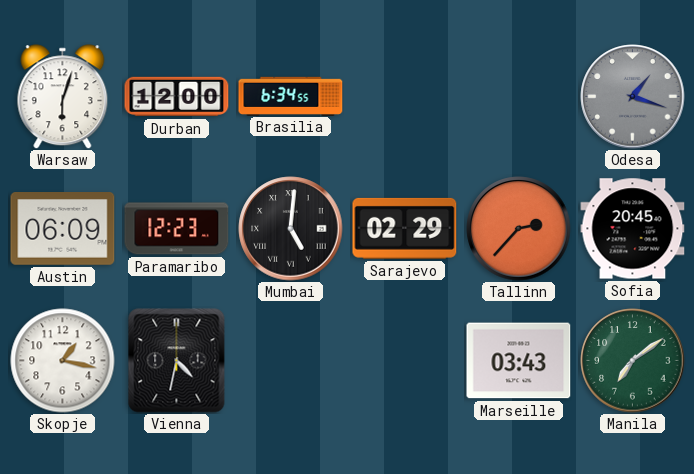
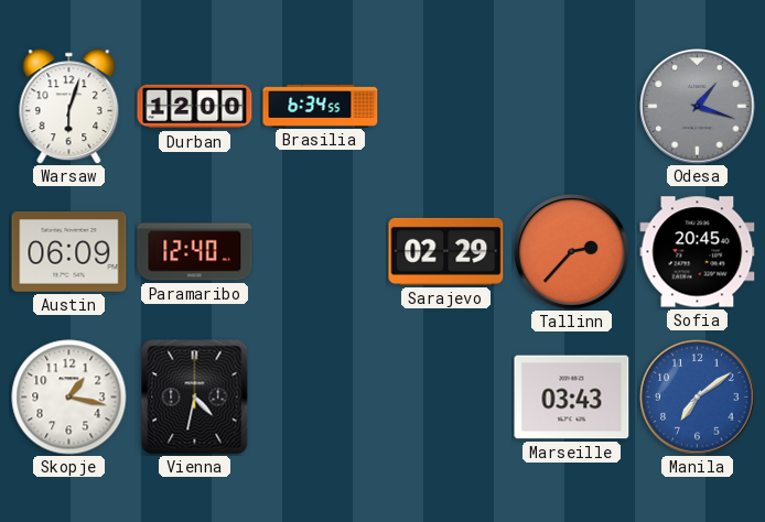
Paramaribo: 12:23 -> 12:40
Mumbai: 5:01 -> none
Manila dial: green -> blue
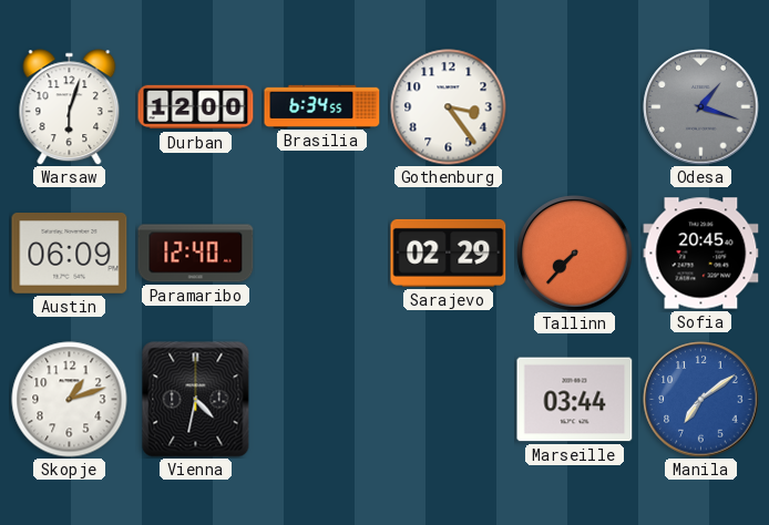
Gothenburg: none -> 3:24
Tallinn: 2:37 -> 7:37
Skopje: 1:17 -> 1:12
Marseille: 03:43 -> 03:44
